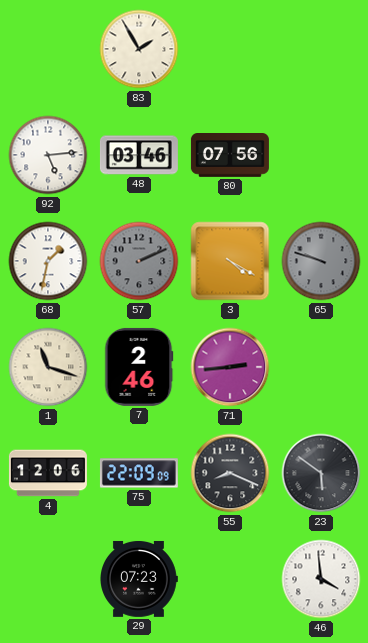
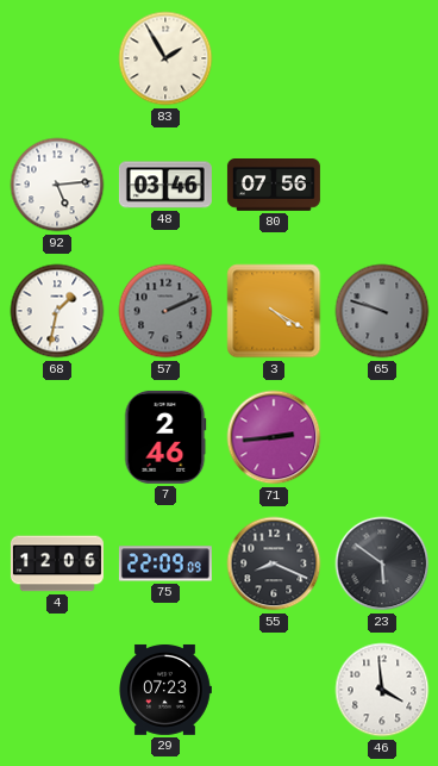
1: 11:18 -> none
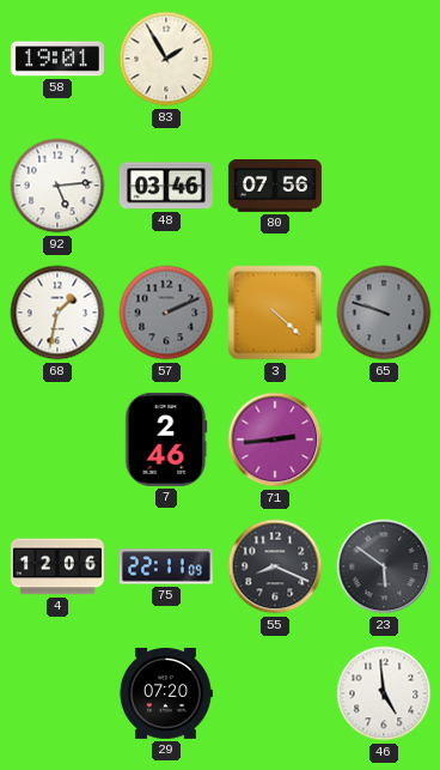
58: none -> 19:01
3: 4:20 -> 4:22
75: 22:09 -> 22:11
29: 07:23 -> 07:20
46: 3:59 -> 4:59
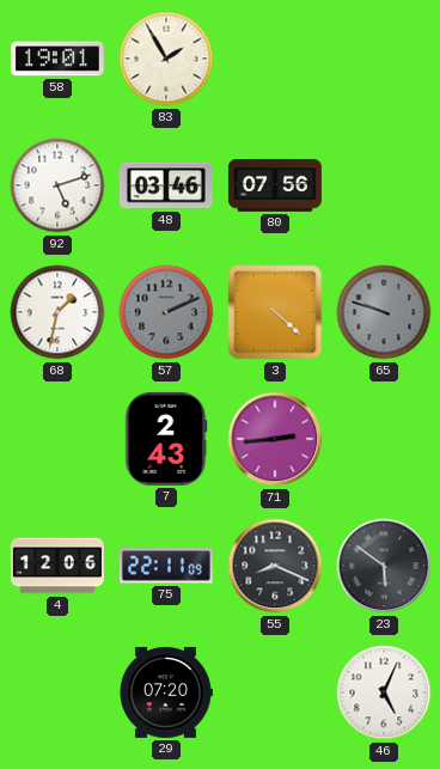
92: 5:14 -> 5:12
7: 2:46 -> 2:43
46: 4:59 -> 5:04
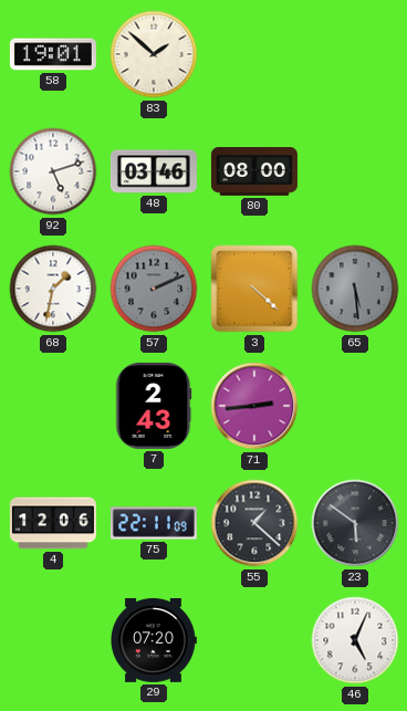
83: 1:55 -> 1:52
80: 07:56 -> 08:00
65: 9:48 -> 5:29
55: 8:19 -> 1:22
